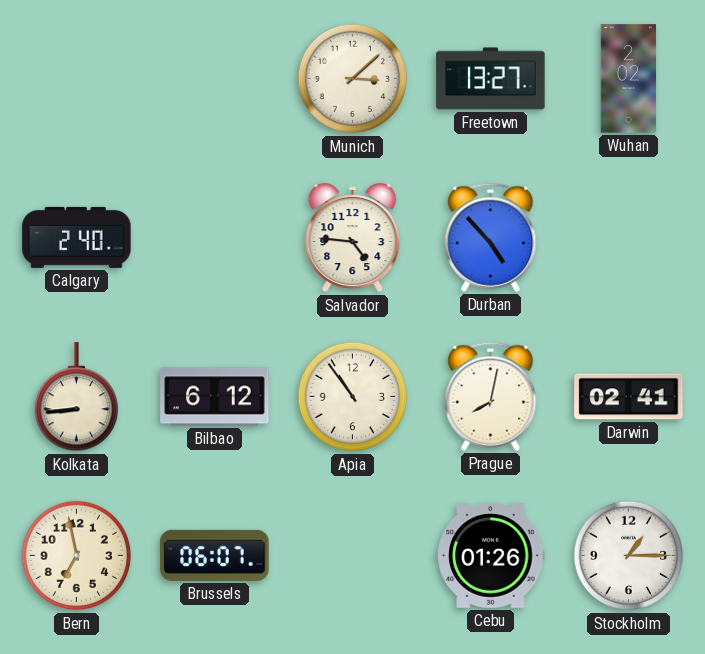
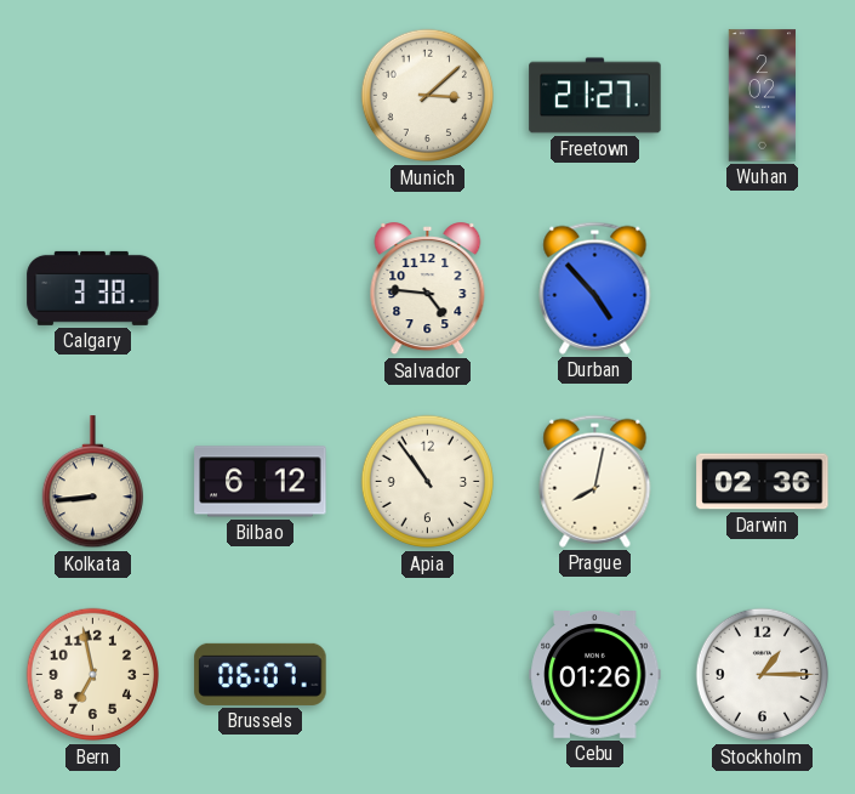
Freetown: 13:27 -> 21:27
Calgary: 2:40 -> 3:38
Darwin: 02:41 -> 02:36
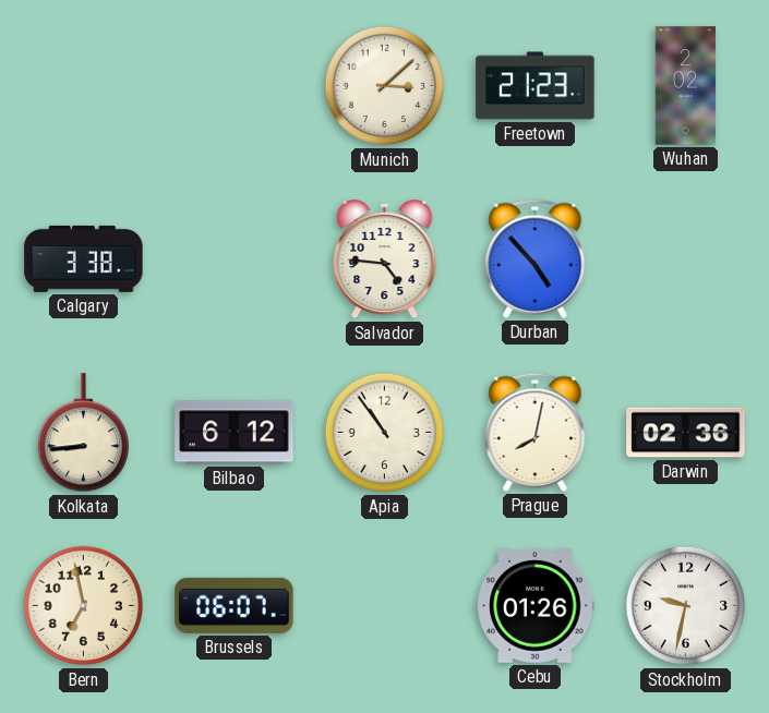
Freetown: 21:27 -> 21:23
Stockholm: 1:15 -> 9:32
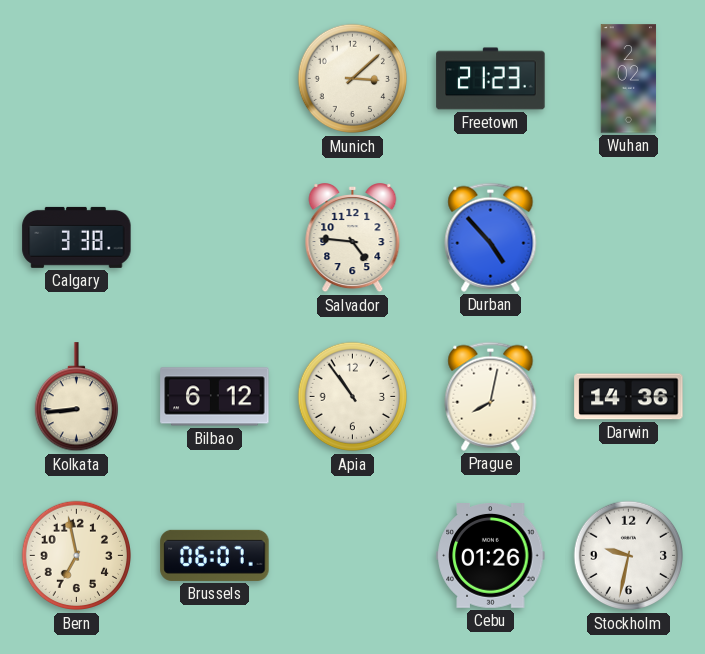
Darwin: 02:36 -> 14:36
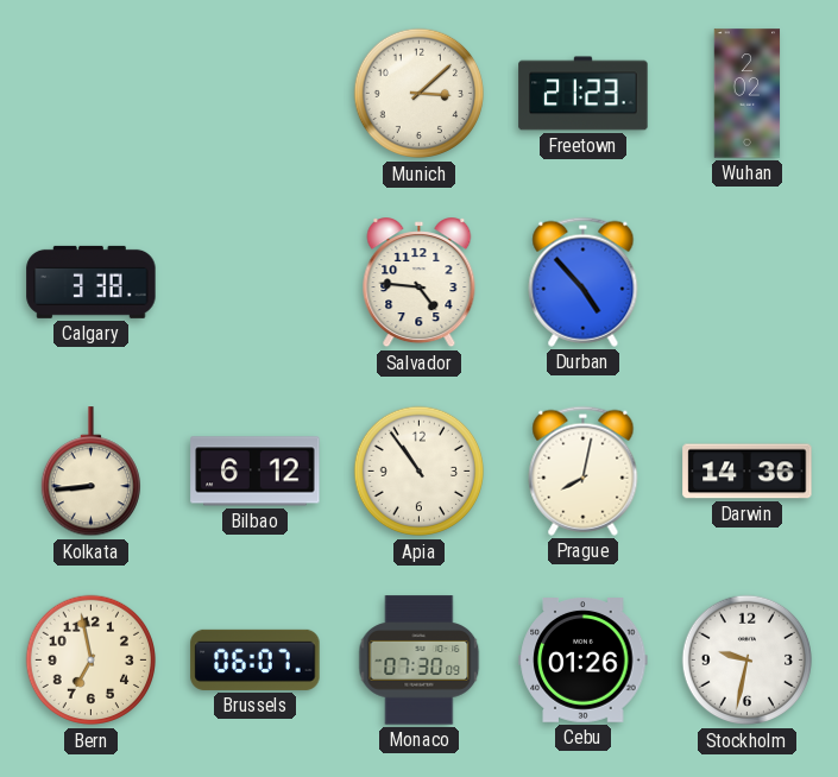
Monaco: none -> 07:30
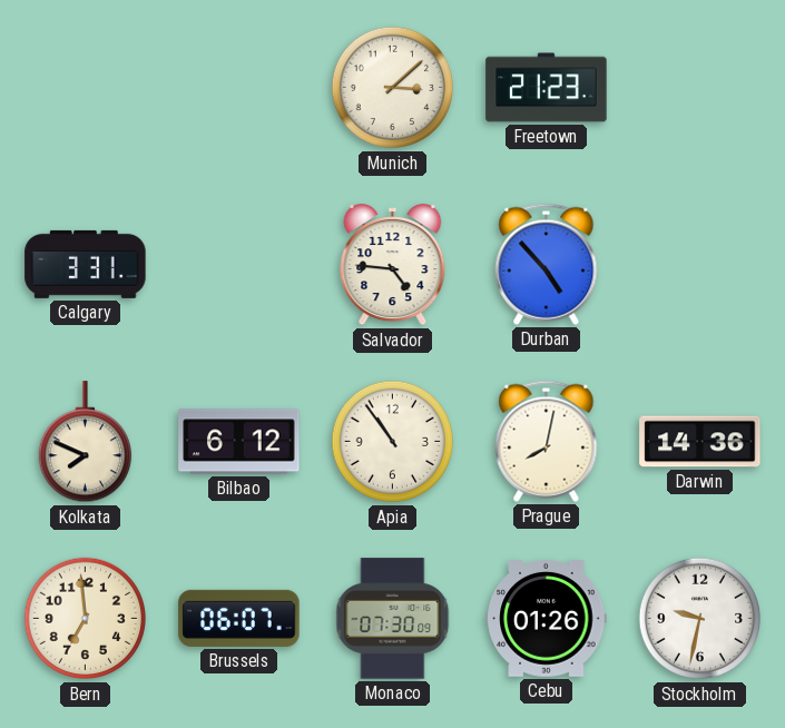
Wuhan: 2:02 -> none
Calgary: 3:38 -> 3:31
Kolkata: 8:44 -> 7:49
Bern: 6:58 -> 6:59
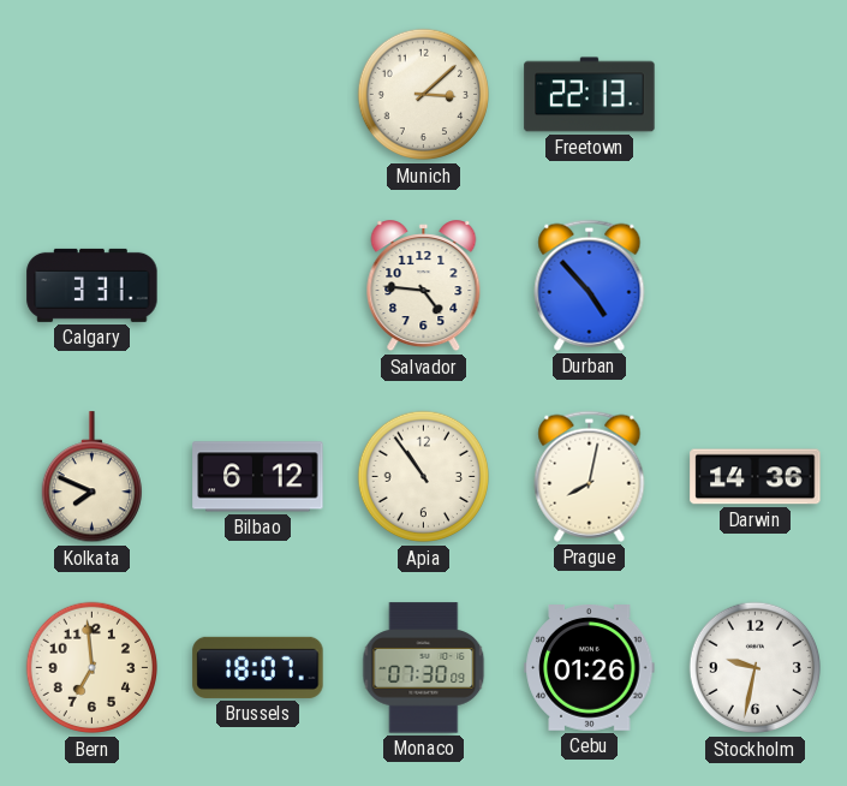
Freetown: 21:23 -> 22:13
Brussels: 06:07 -> 18:07
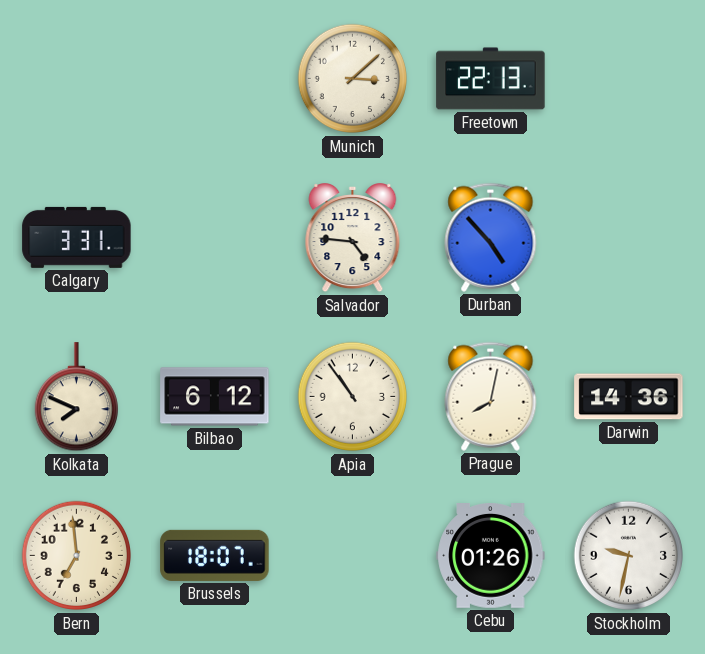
Monaco: 07:30 -> none
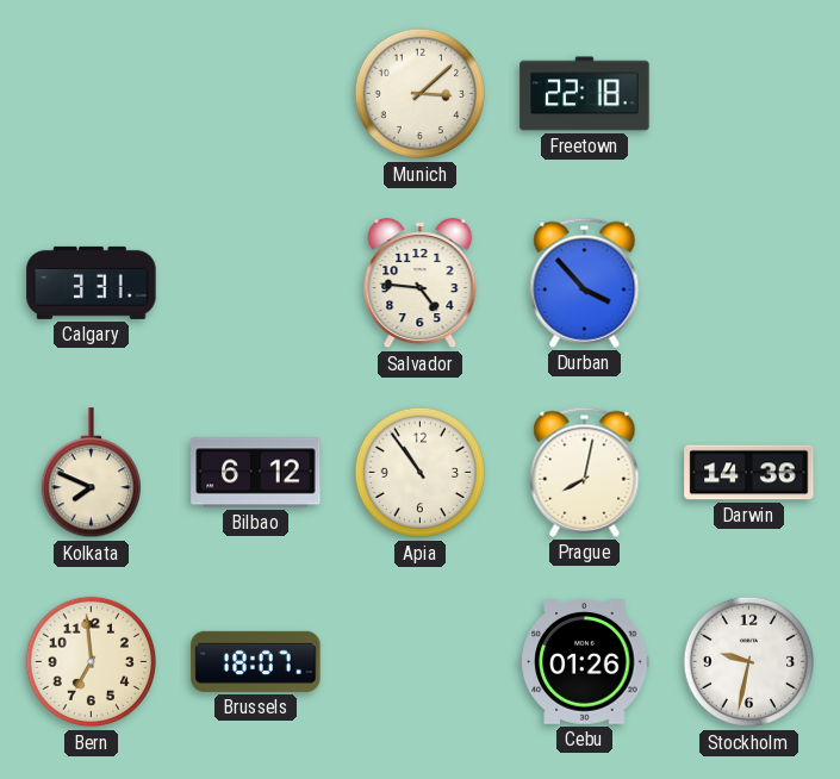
Freetown: 22:13 -> 22:18
Durban: 4:53 -> 3:53
